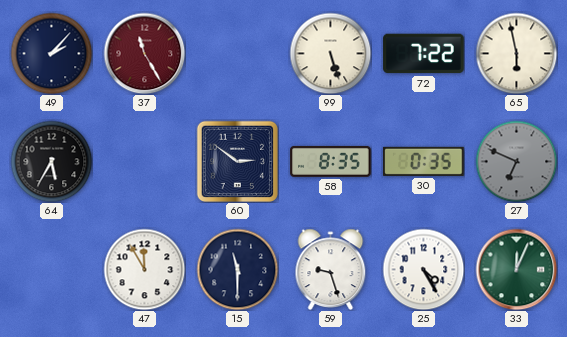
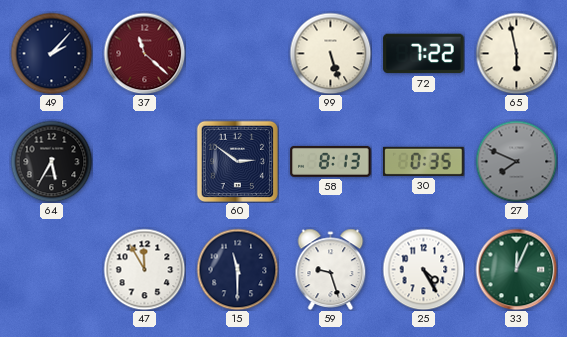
37: 11:25 -> 11:22
58: 8:35 -> 8:13
27: 6:49 -> 7:49
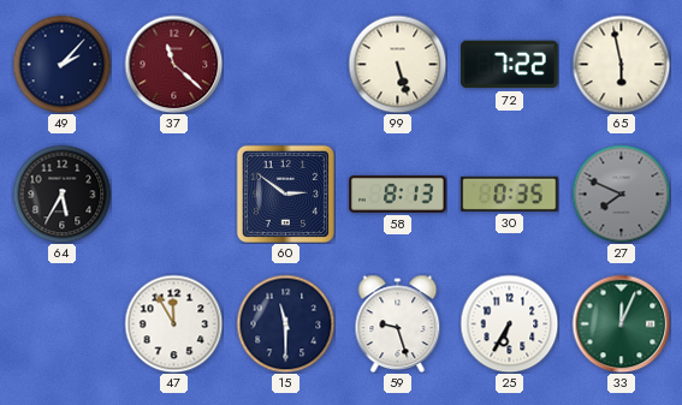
25: 4:25 -> 6:35
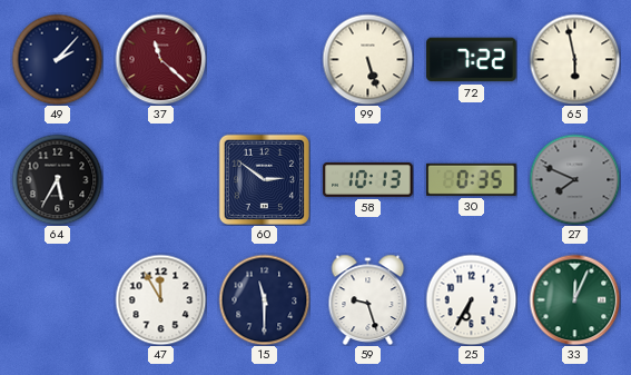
58: 8:13 -> 10:13
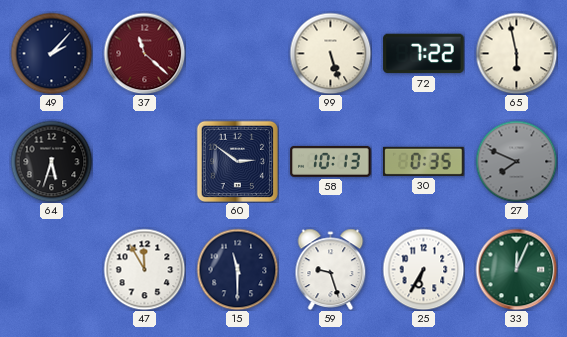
64: 5:35 -> 5:33
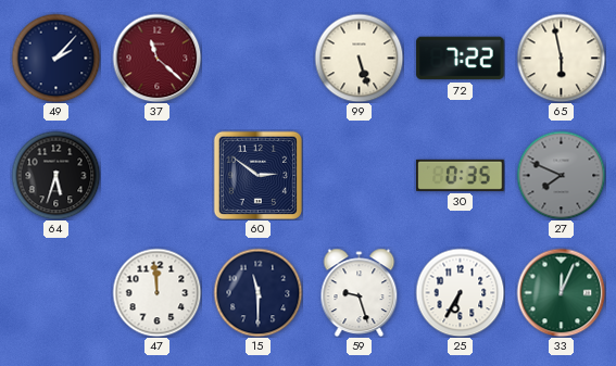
58: 10:13 -> none
47: 11:55 -> 11:59
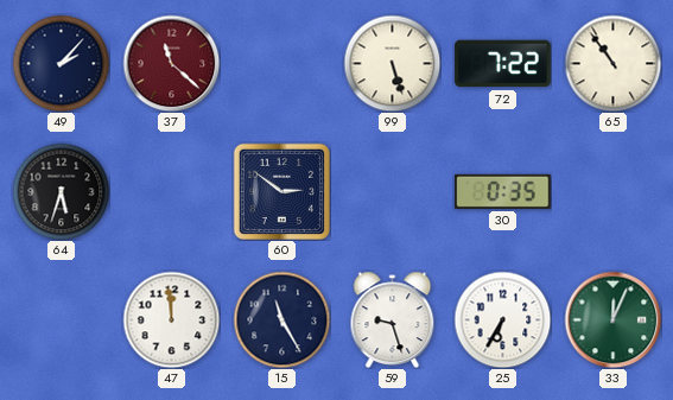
65: 5:58 -> 10:54
27: 7:49 -> none
15: 11:30 -> 11:25
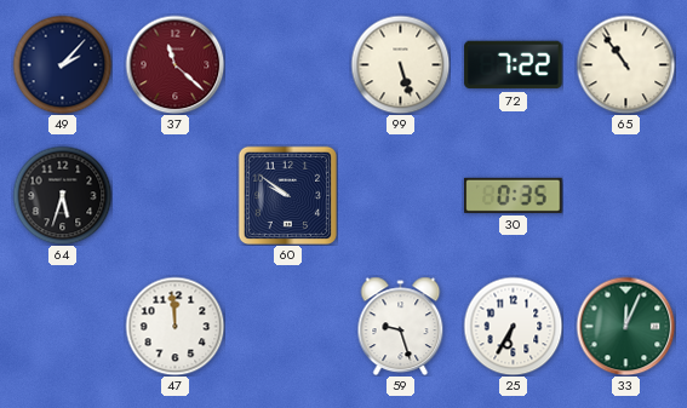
60: 2:51 -> 9:51
15: 11:25 -> none
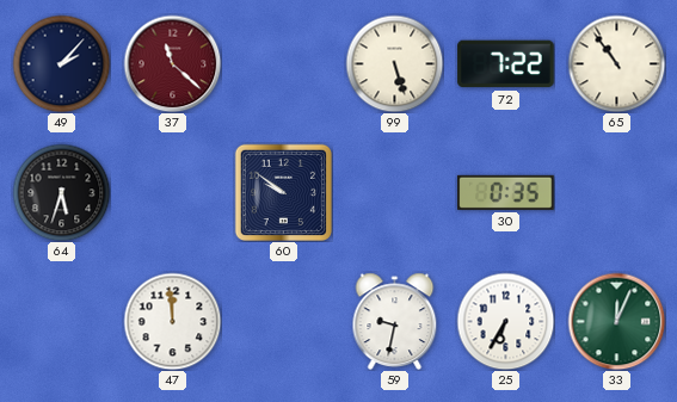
59: 9:27 -> 9:32
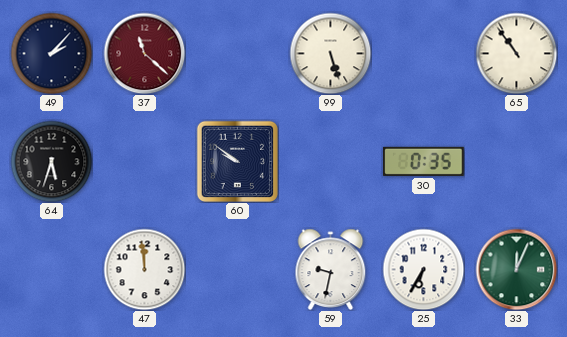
72: 7:22 -> none
